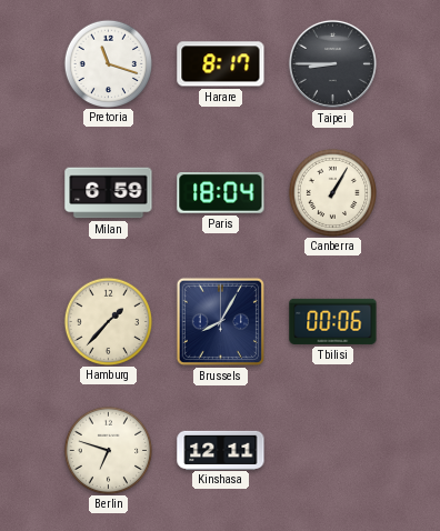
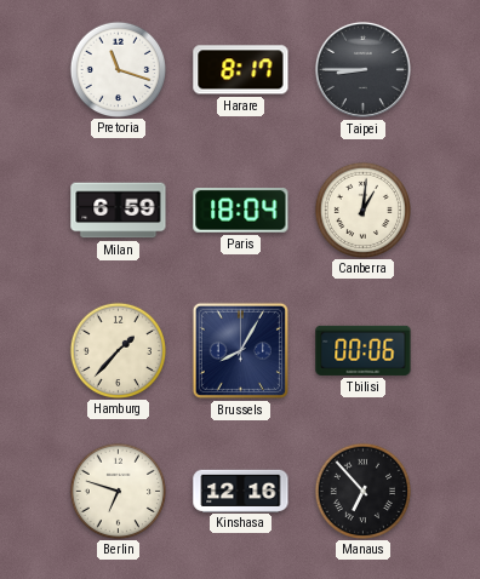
Canberra: 1:05 -> 1:01
Kinshasa: 12:11 -> 12:16
Manaus: none -> 6:53
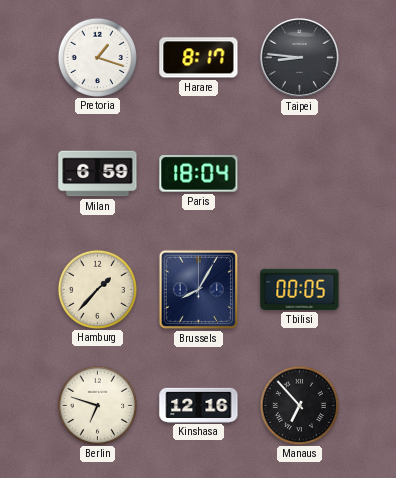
Pretoria: 11:18 -> 1:18
Taipei: 8:45 -> 8:46
Canberra: 1:01 -> none
Tbilisi: 00:06 -> 00:05
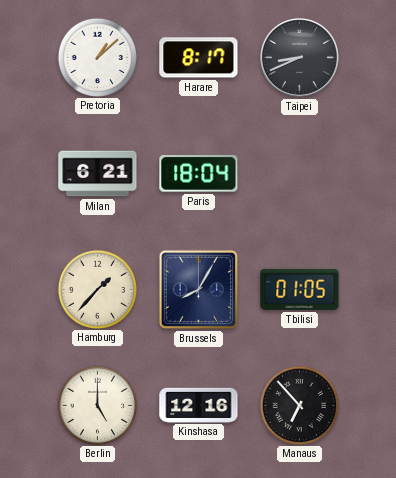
Pretoria: 1:18 -> 1:08
Taipei: 8:46 -> 8:41
Milan: 6:59 -> 6:21
Tbilisi: 00:05 -> 01:05
Berlin: 6:48 -> 5:00
